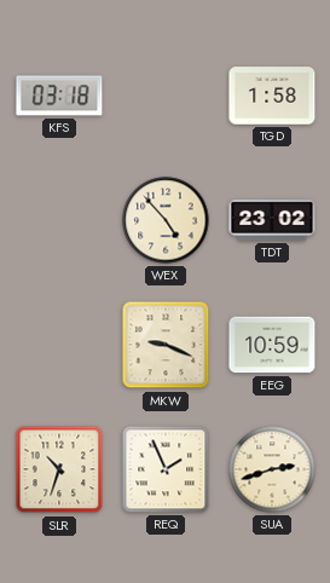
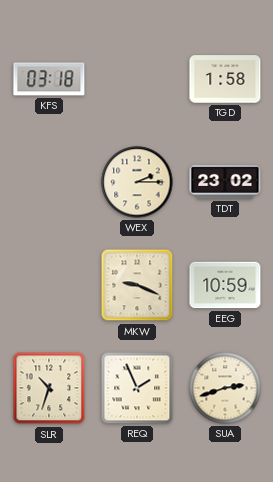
WEX: 4:53 -> 2:15
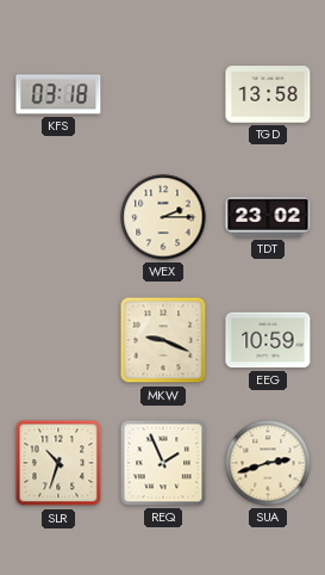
TGD: 1:58 -> 13:58
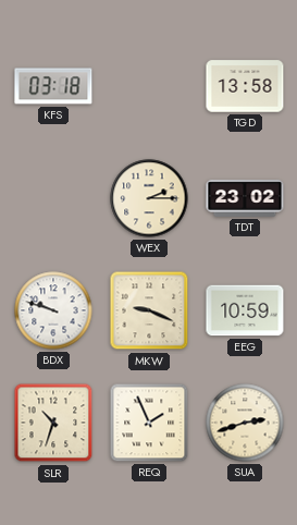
BDX: none -> 9:48
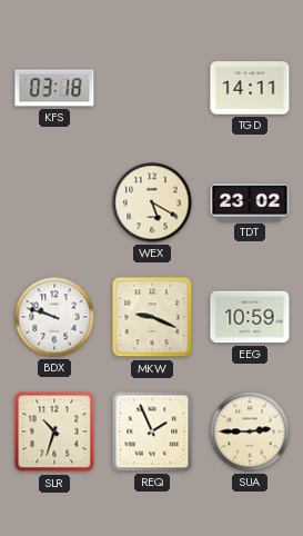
TGD: 13:58 -> 14:11
WEX: 2:15 -> 5:20
SUA: 2:42 -> 2:45
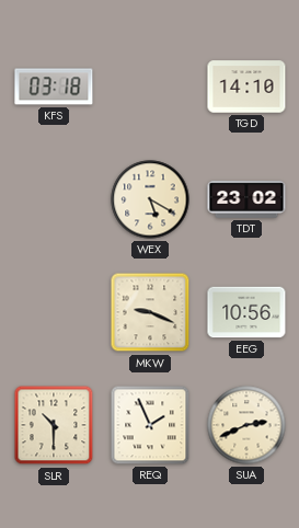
TGD: 14:11 -> 14:10
BDX: 9:48 -> none
EEG: 10:59 -> 10:56
SLR: 10:33 -> 10:30
SUA: 2:45 -> 2:41
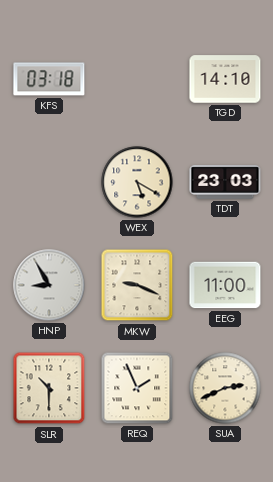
TDT: 23:02 -> 23:03
HNP: none -> 8:55
EEG: 10:56 -> 11:00
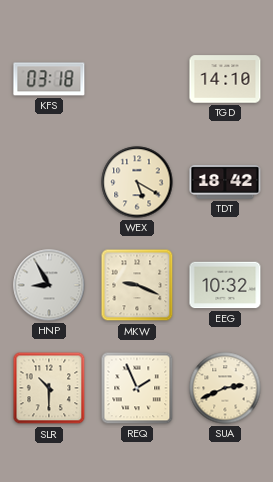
TDT: 23:03 -> 18:42
EEG: 11:00 -> 10:32
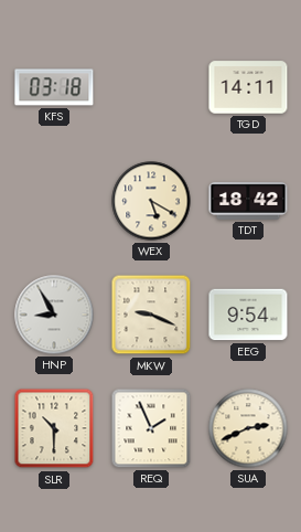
TGD: 14:10 -> 14:11
EEG: 10:32 -> 9:54
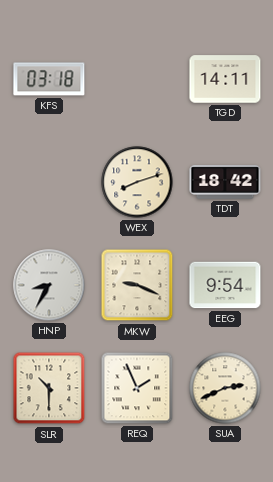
WEX: 5:20 -> 8:12
HNP: 8:55 -> 8:35
